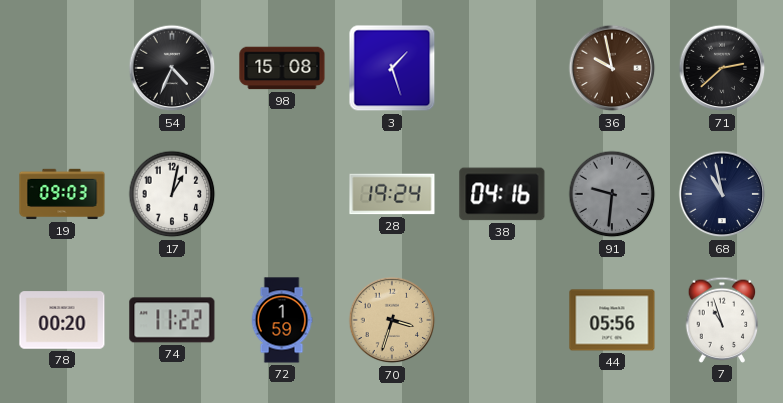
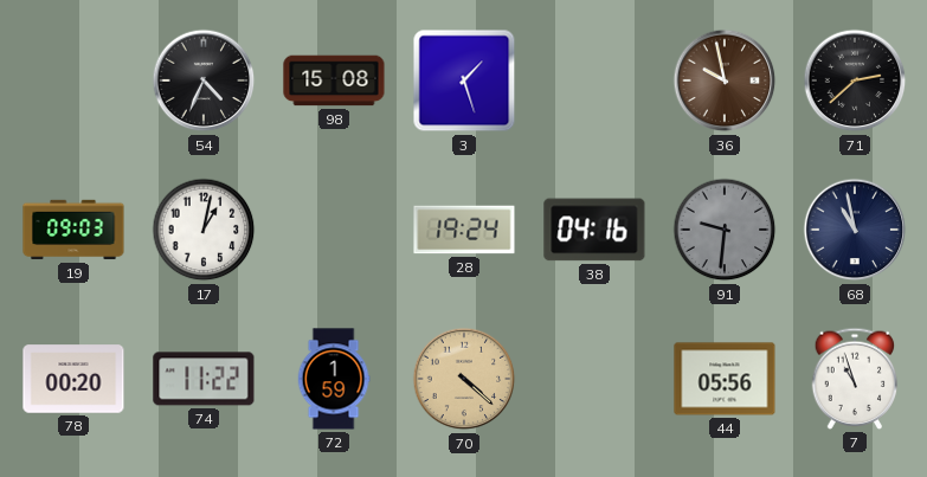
70: 3:33 -> 4:22
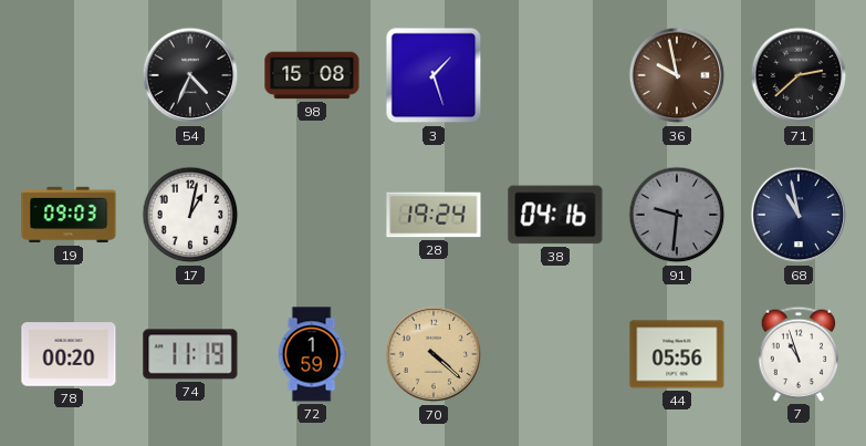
74: 11:22 -> 11:19
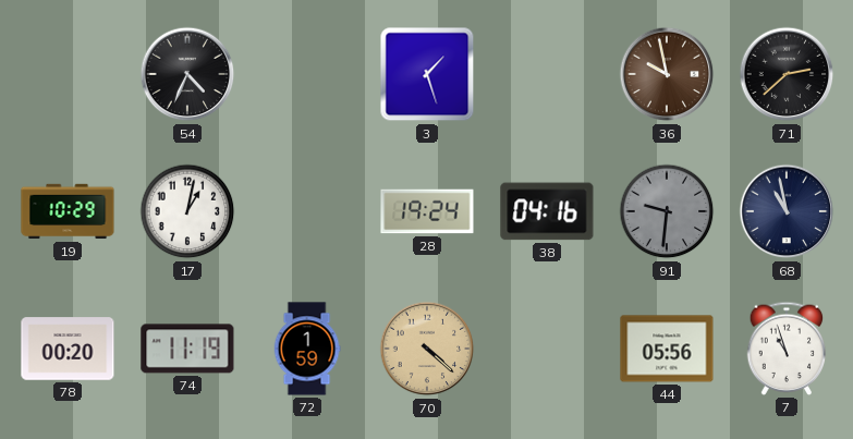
98: 15:08 -> none
19: 09:03 -> 10:29
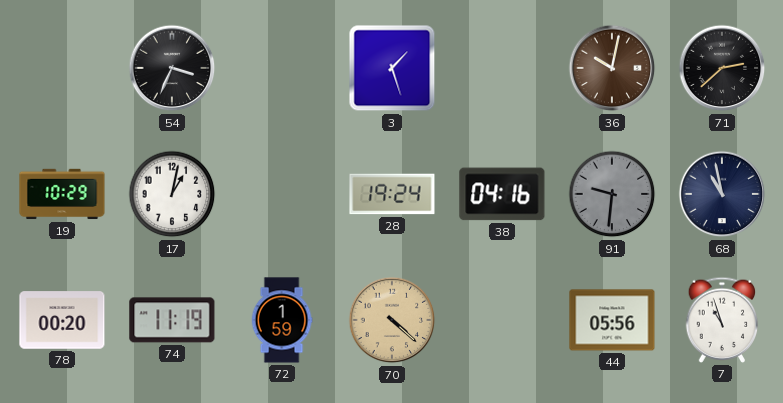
54: 4:34 -> 3:34
36: 9:58 -> 10:02
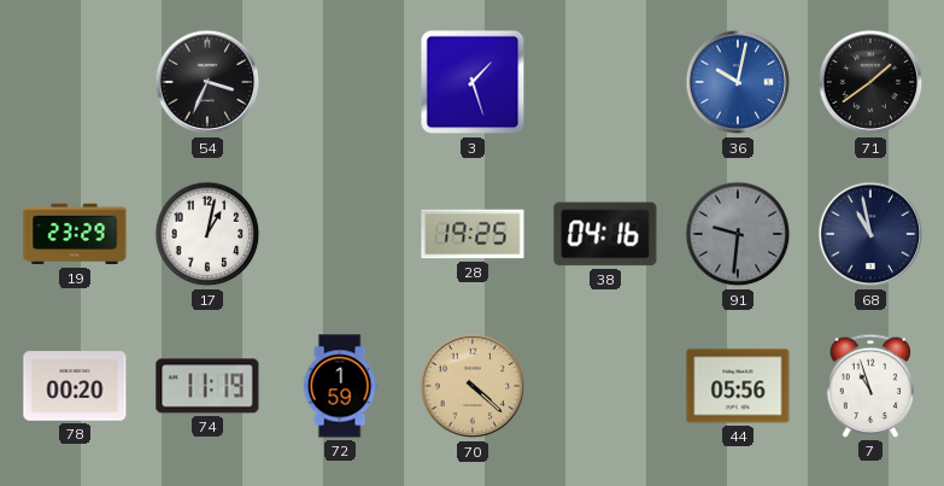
36 dial: brown -> blue
71: 2:38 -> 1:39
19: 10:29 -> 23:29
28: 19:24 -> 19:25
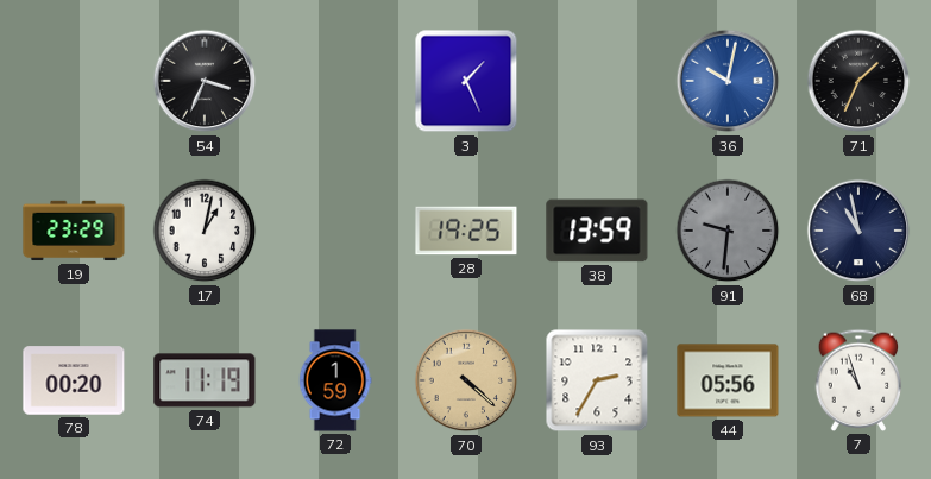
3: 1:27 -> 1:26
71: 1:39 -> 1:34
38: 04:16 -> 13:59
93: none -> 2:35
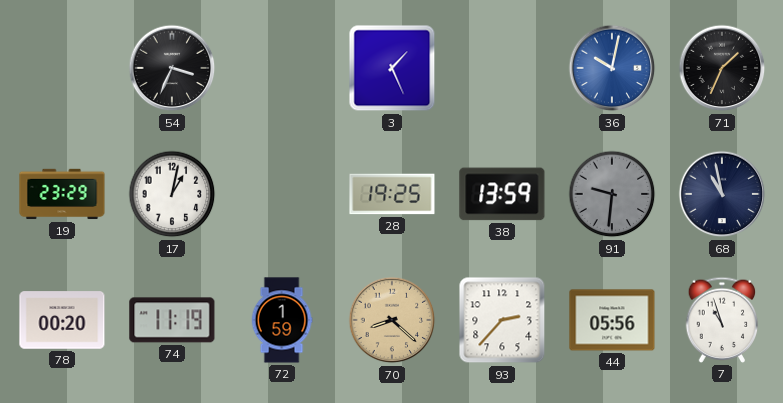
70: 4:22 -> 8:22
93: 2:35 -> 2:37
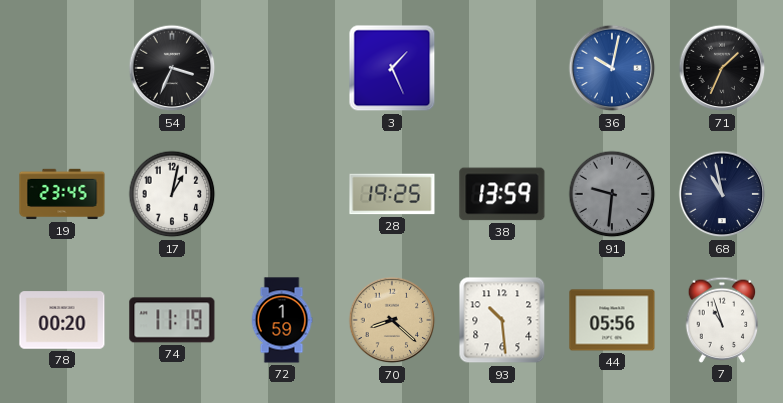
19: 23:29 -> 23:45
93: 2:37 -> 10:29
